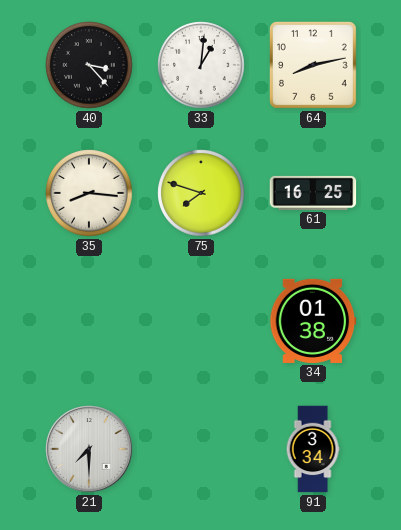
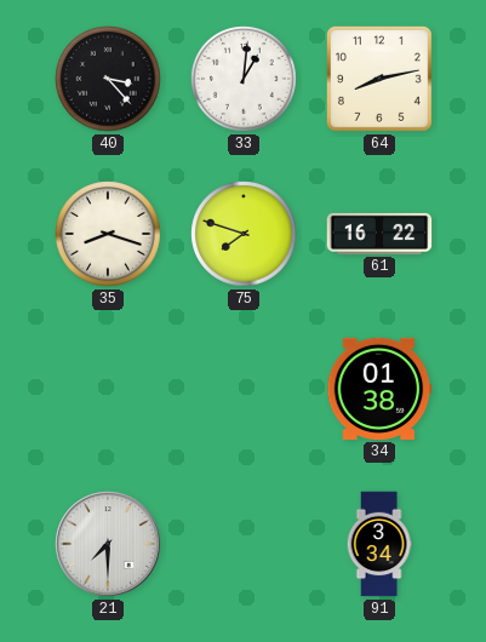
35: 8:16 -> 8:18
61: 16:25 -> 16:22
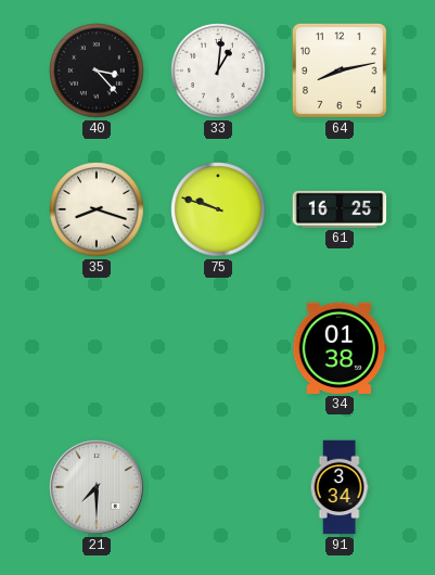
75: 7:48 -> 9:48
61: 16:22 -> 16:25
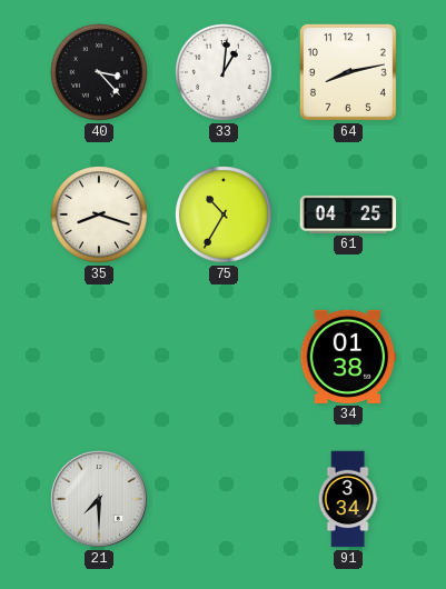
75: 9:48 -> 10:35
61: 16:25 -> 04:25
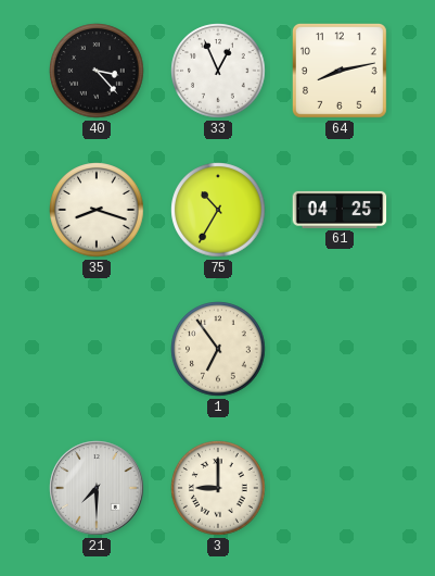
33: 1:01 -> 12:56
1: none -> 6:54
34: 01:38 -> none
3: none -> 9:00
91: 3:34 -> none
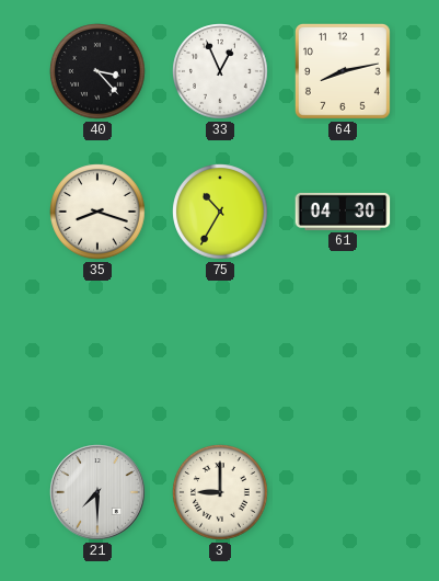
61: 04:25 -> 04:30
1: 6:54 -> none
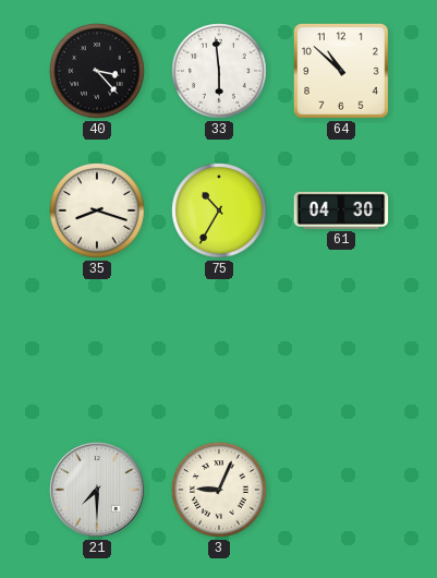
33: 12:56 -> 5:59
64: 8:13 -> 10:52
3: 9:00 -> 9:04
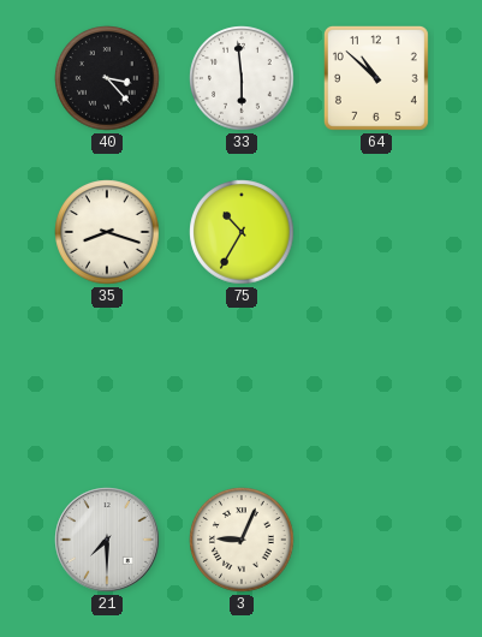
61: 04:30 -> none
